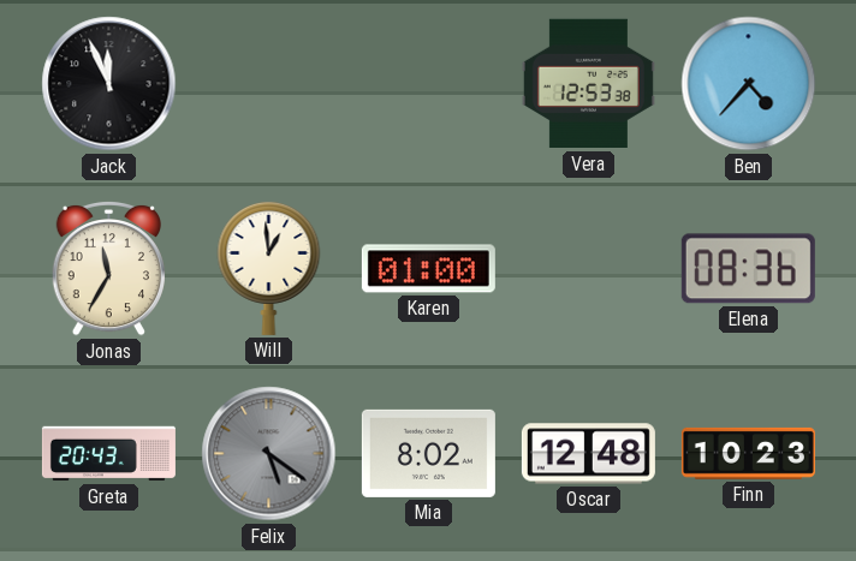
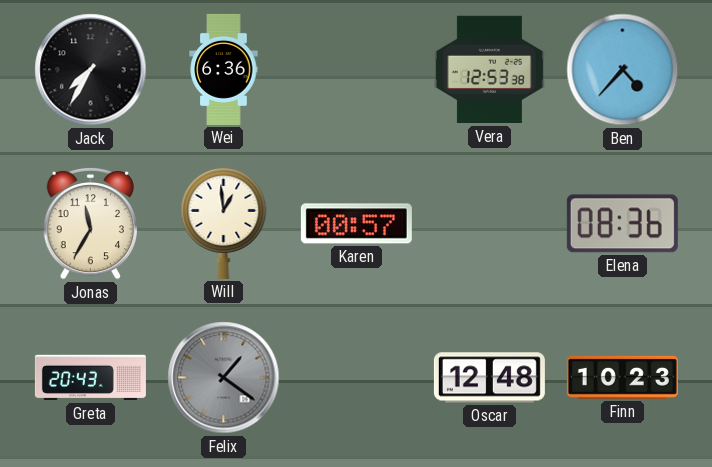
Jack: 11:56 -> 7:35
Wei: none -> 6:36
Karen: 01:00 -> 00:57
Felix: 5:21 -> 1:21
Mia: 8:02 -> none
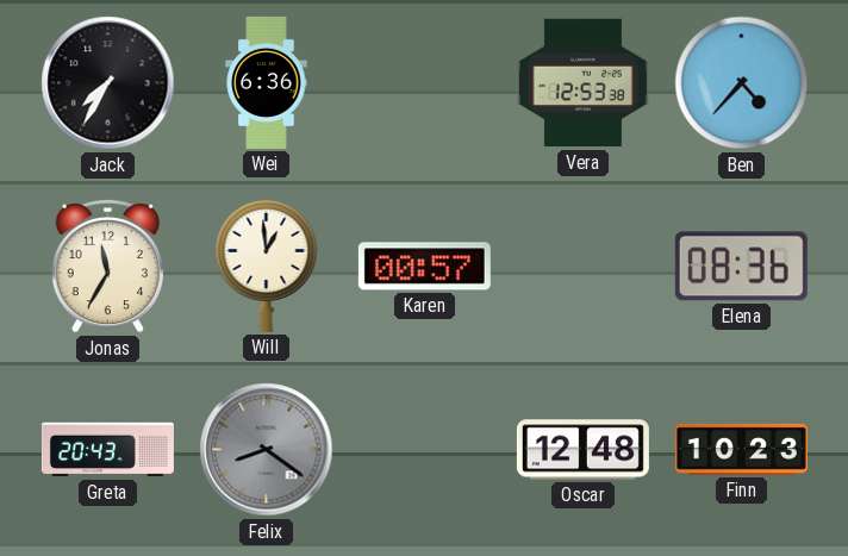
Felix: 1:21 -> 8:21
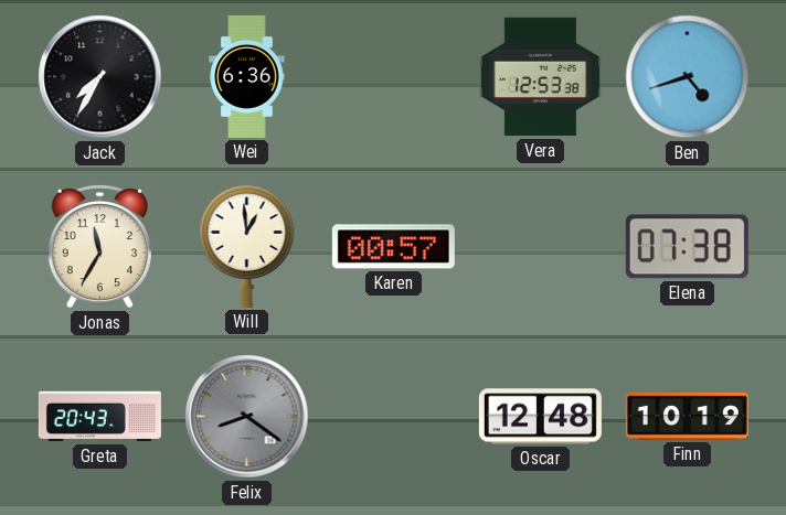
Ben: 4:37 -> 4:42
Elena: 08:36 -> 07:38
Finn: 10:23 -> 10:19
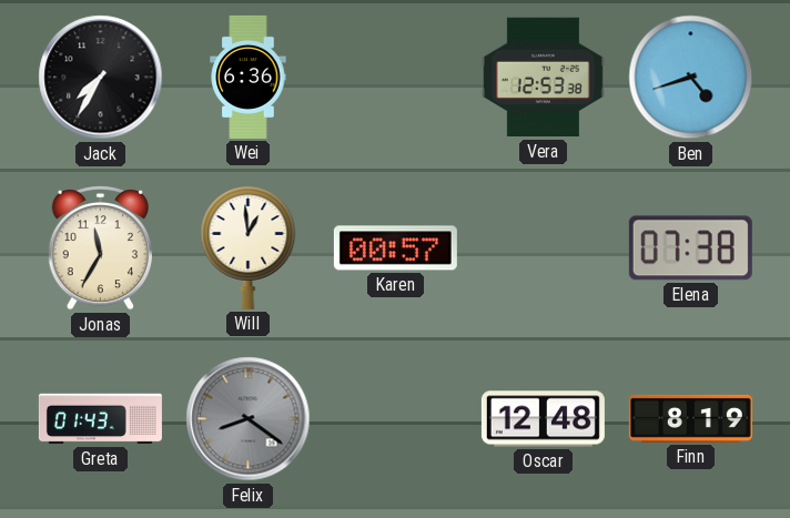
Greta: 20:43 -> 01:43
Finn: 10:19 -> 8:19
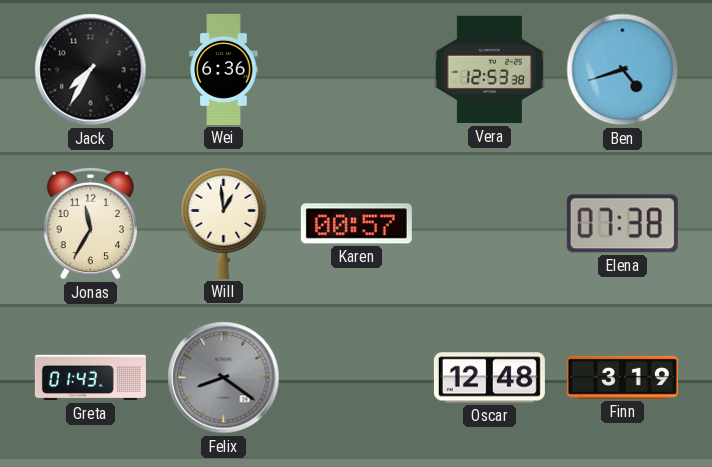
Finn: 8:19 -> 3:19
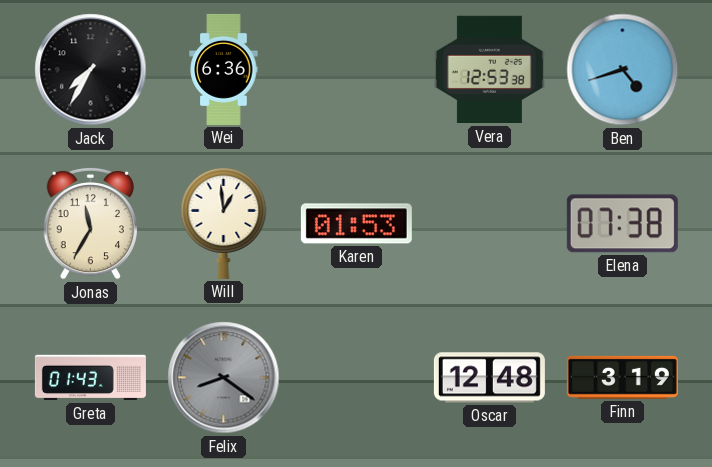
Karen: 00:57 -> 01:53
